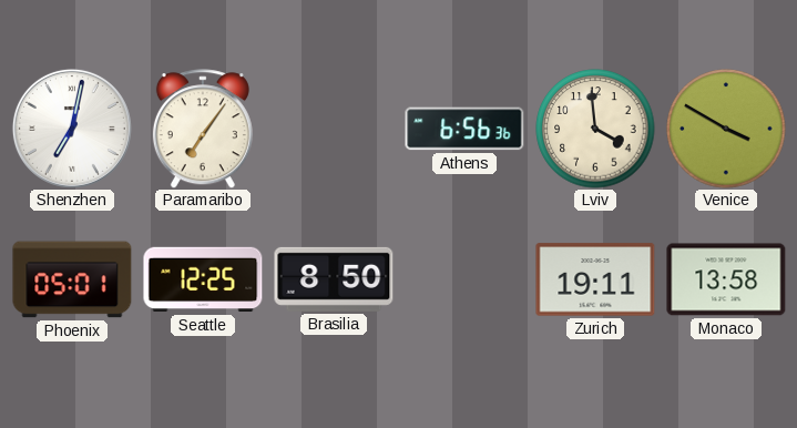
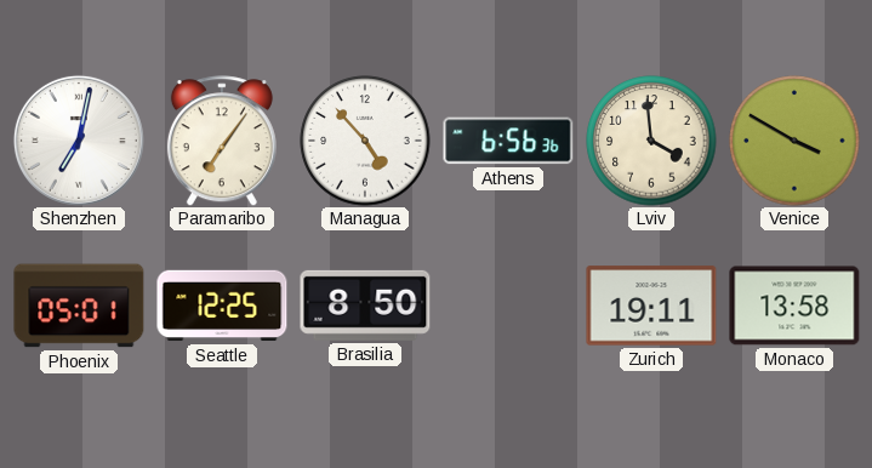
Managua: none -> 4:53
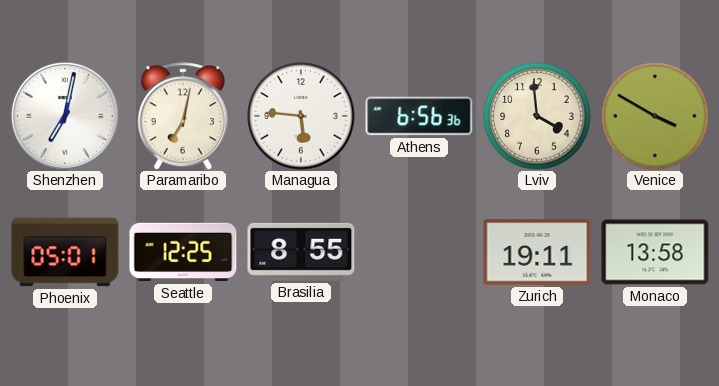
Paramaribo: 7:06 -> 7:02
Managua: 4:53 -> 5:46
Brasilia: 8:50 -> 8:55
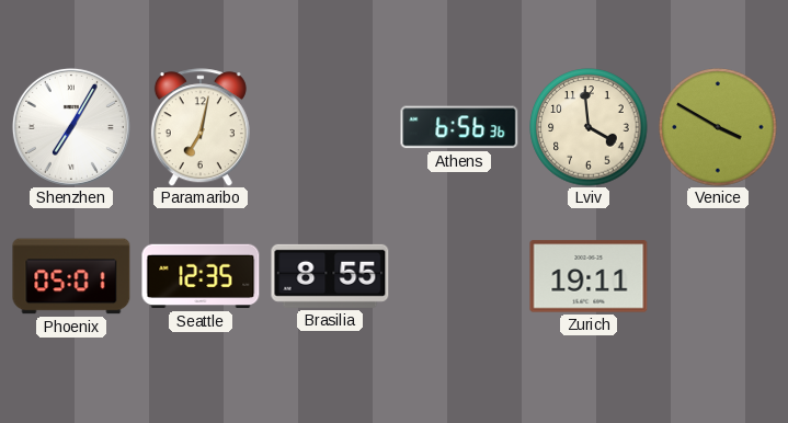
Shenzhen: 7:02 -> 7:05
Managua: 5:46 -> none
Seattle: 12:25 -> 12:35
Monaco: 13:58 -> none
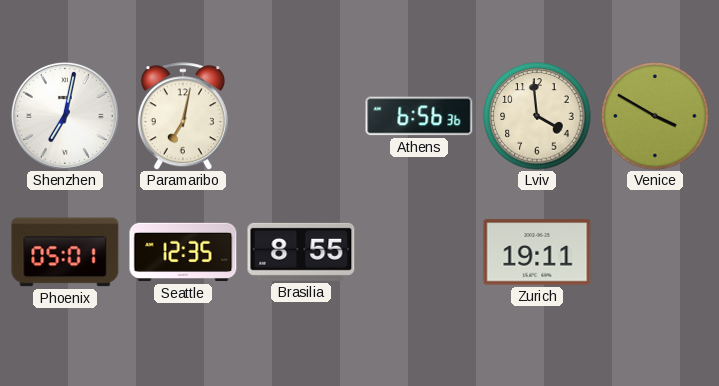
Shenzhen: 7:05 -> 7:02
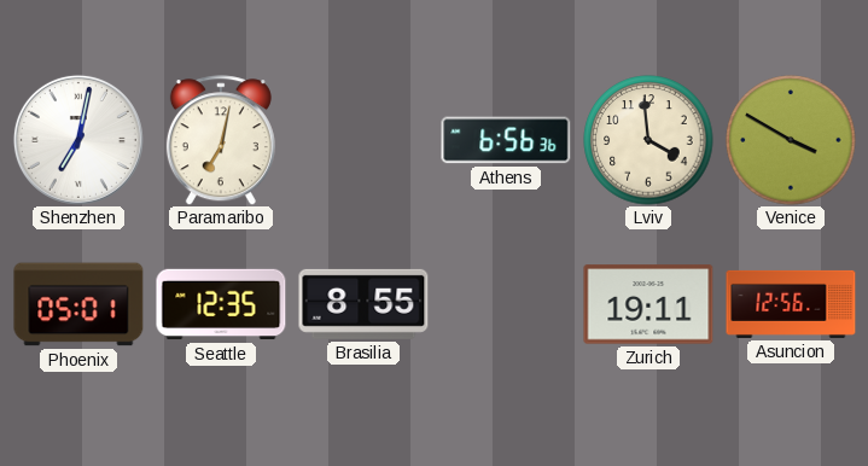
Asuncion: none -> 12:56
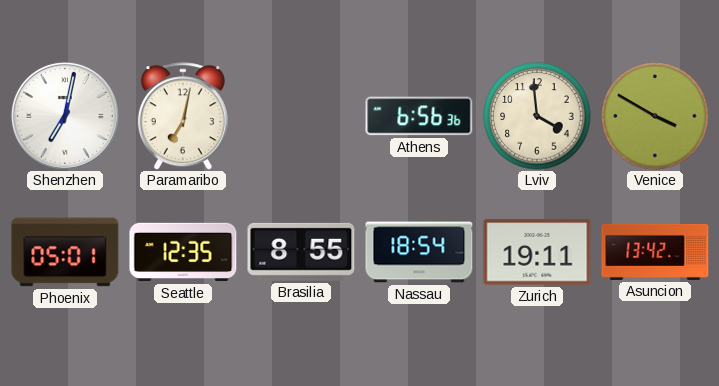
Nassau: none -> 18:54
Asuncion: 12:56 -> 13:42
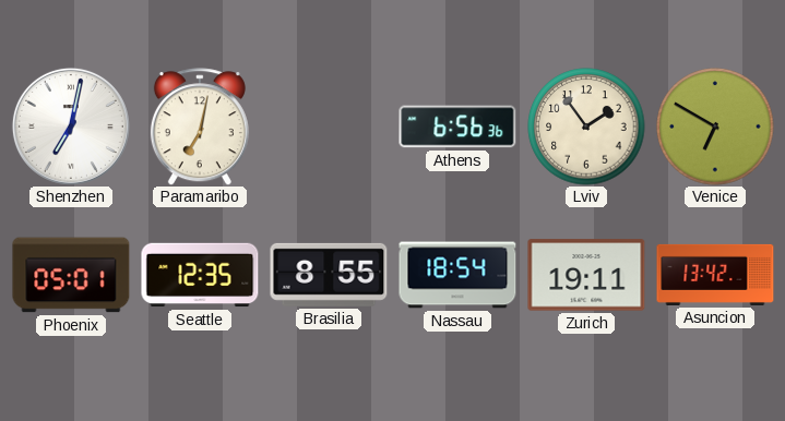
Lviv: 3:59 -> 1:54
Venice: 3:50 -> 6:50
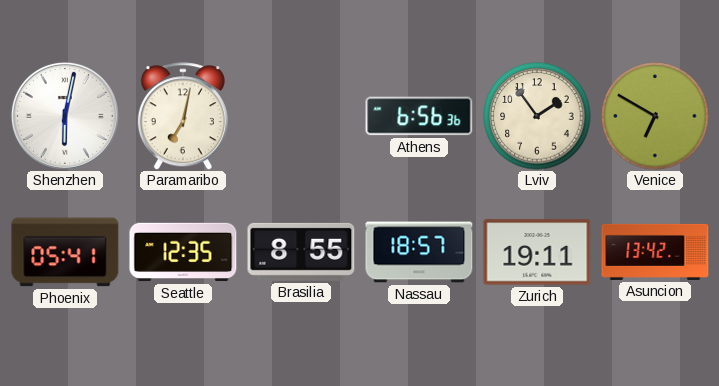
Shenzhen: 7:02 -> 6:02
Phoenix: 05:01 -> 05:41
Nassau: 18:54 -> 18:57
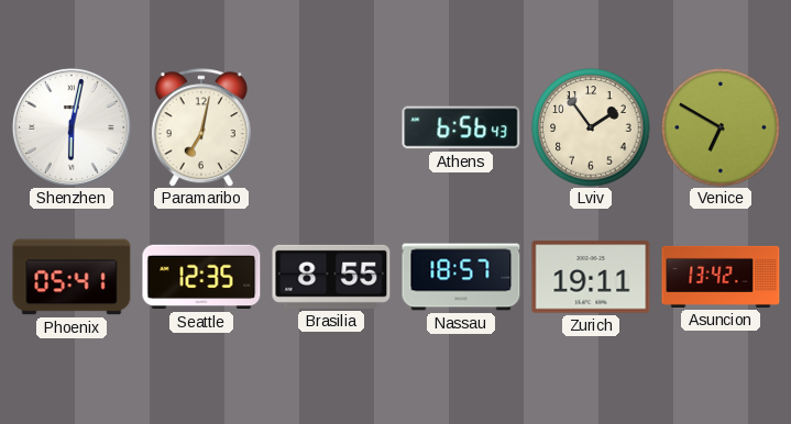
Athens: 6:56:36 -> 6:56:43
